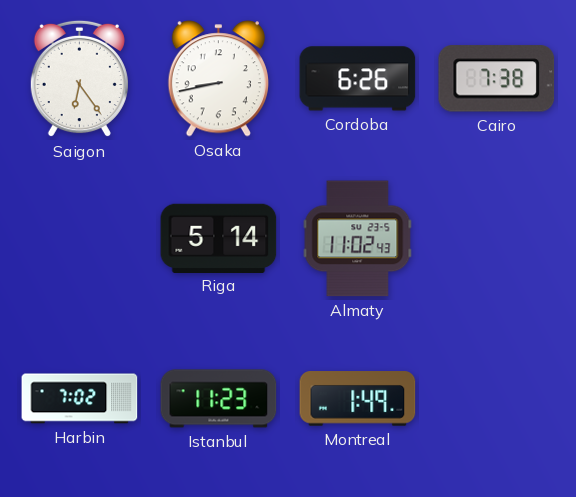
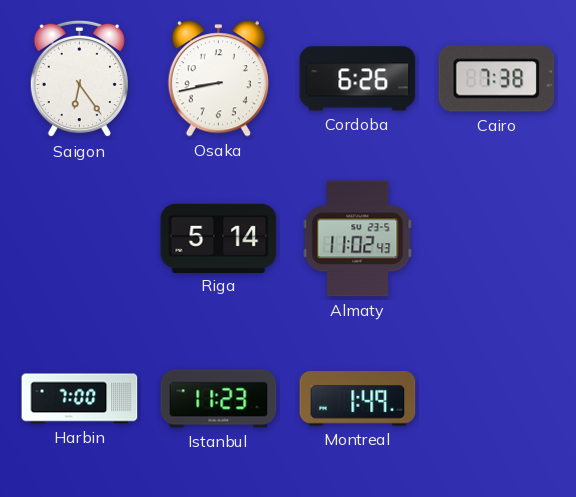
Harbin: 7:02 -> 7:00
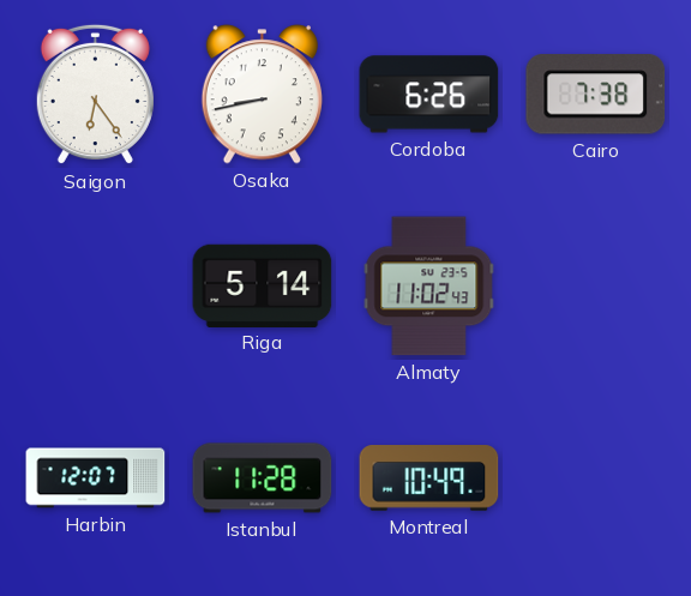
Harbin: 7:00 -> 12:07
Istanbul: 11:23 -> 11:28
Montreal: 1:49 -> 10:49
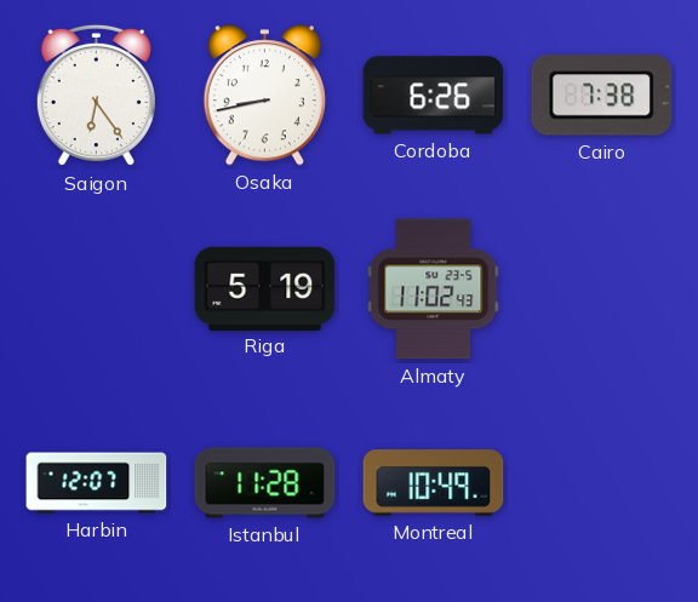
Riga: 5:14 -> 5:19
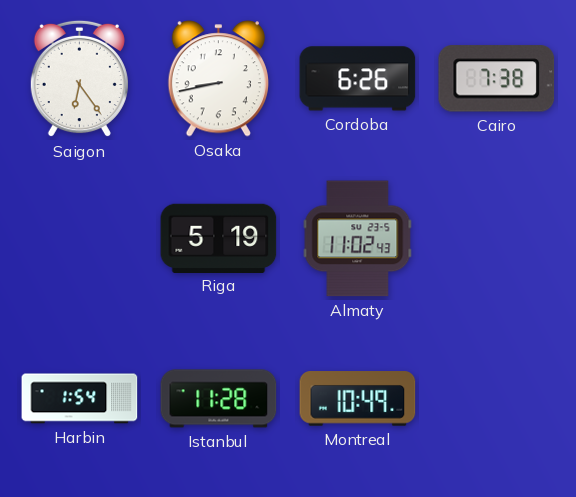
Harbin: 12:07 -> 1:54
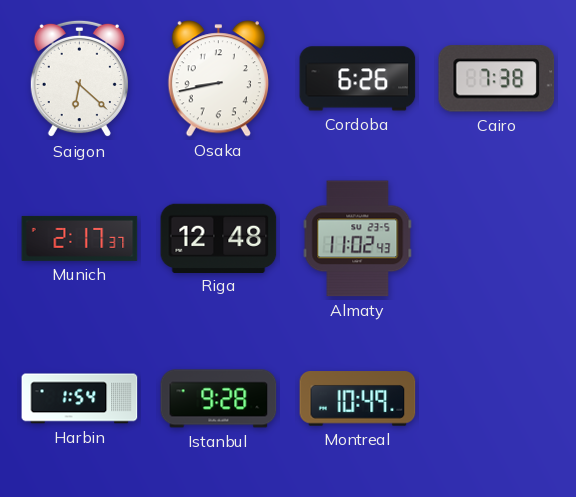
Saigon: 6:24 -> 6:22
Munich: none -> 2:17
Riga: 5:19 -> 12:48
Istanbul: 11:28 -> 9:28
